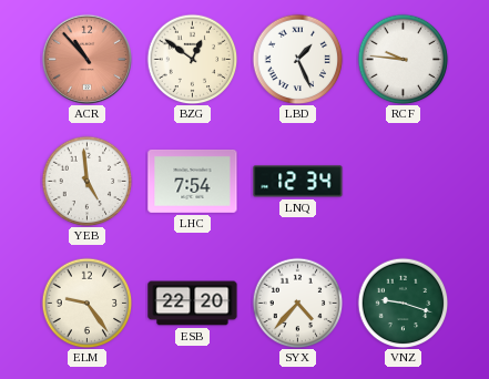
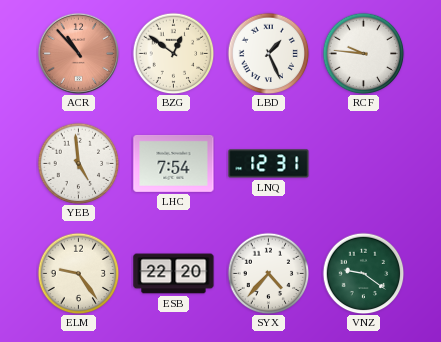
LNQ: 12:34 -> 12:31
VNZ: 9:18 -> 9:21
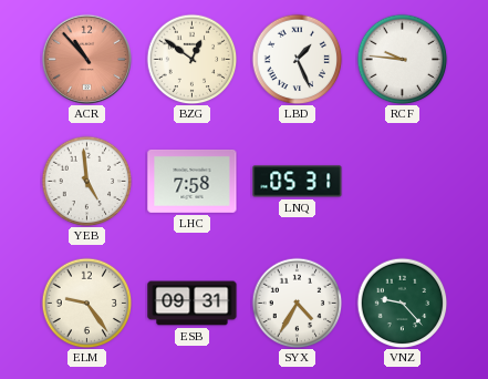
LHC: 7:54 -> 7:58
LNQ: 12:31 -> 05:31
ESB: 22:20 -> 09:31
SYX: 4:37 -> 4:35
VNZ: 9:21 -> 9:23
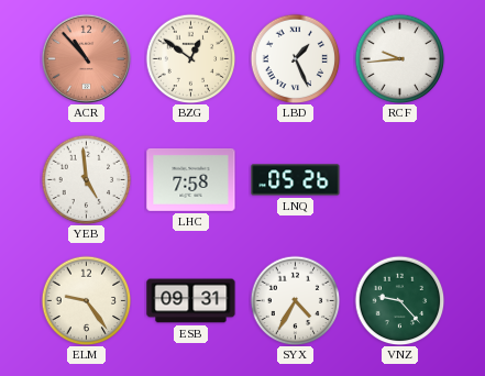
RCF: 9:46 -> 9:44
LNQ: 05:31 -> 05:26
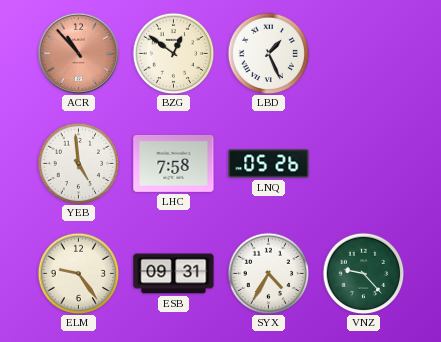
RCF: 9:44 -> none
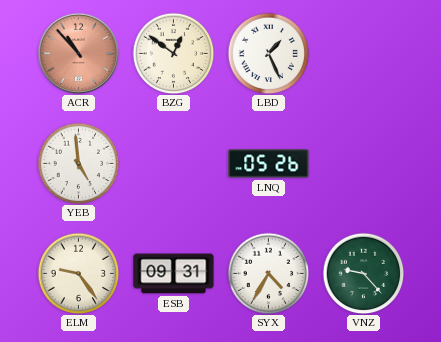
LHC: 7:58 -> none
